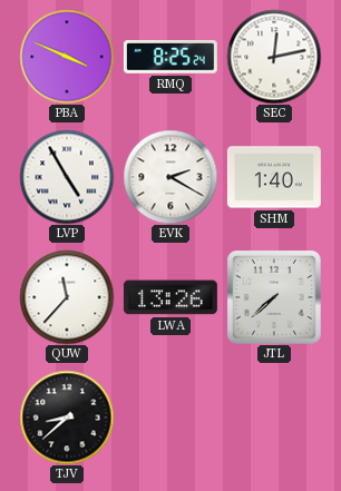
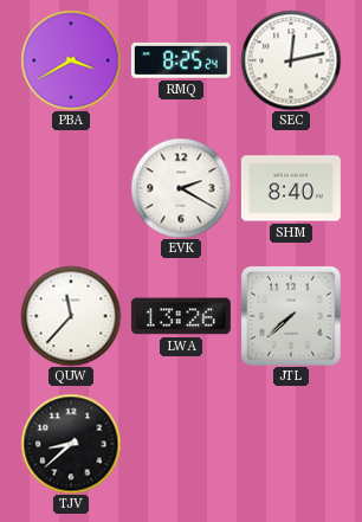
PBA: 3:49 -> 3:40
LVP: 4:55 -> none
SHM: 1:40 -> 8:40
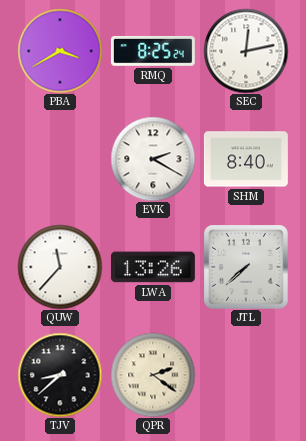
QPR: none -> 2:21
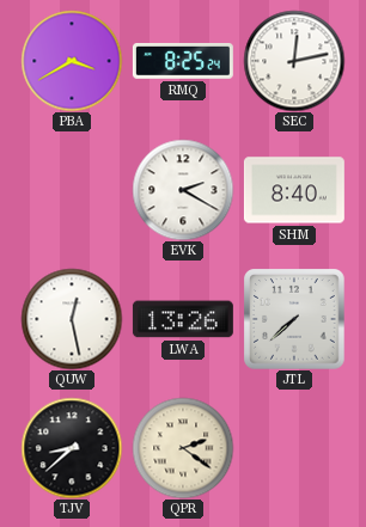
QUW: 11:37 -> 12:28
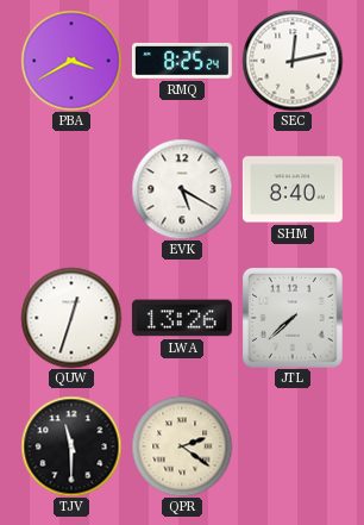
EVK: 2:20 -> 5:20
QUW: 12:28 -> 12:33
TJV: 8:38 -> 11:30
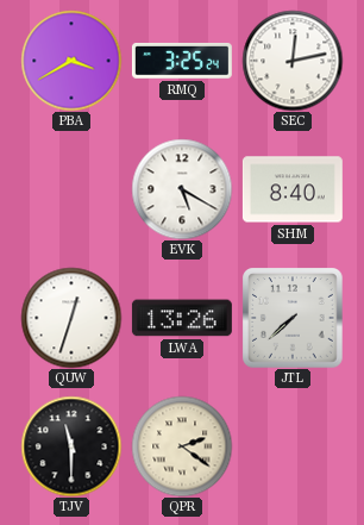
RMQ: 8:25 -> 3:25
